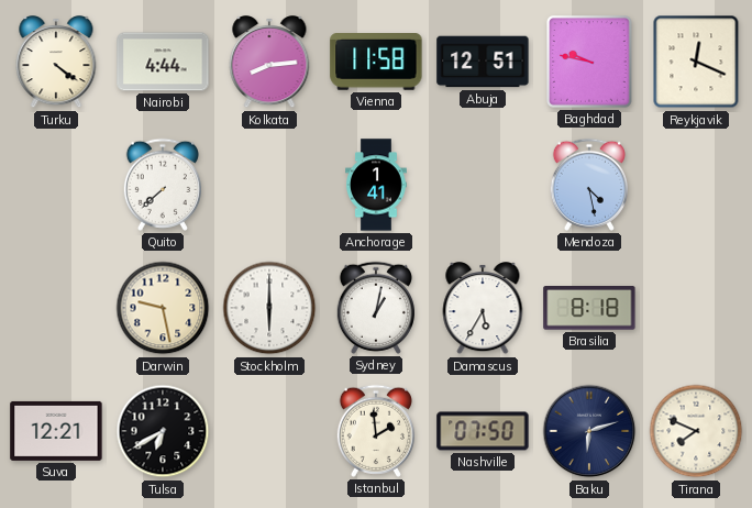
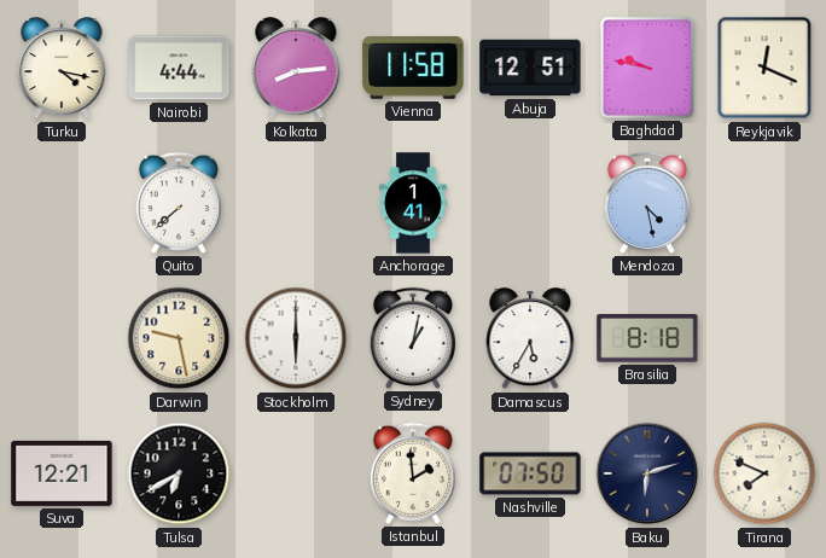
Turku: 4:21 -> 4:17
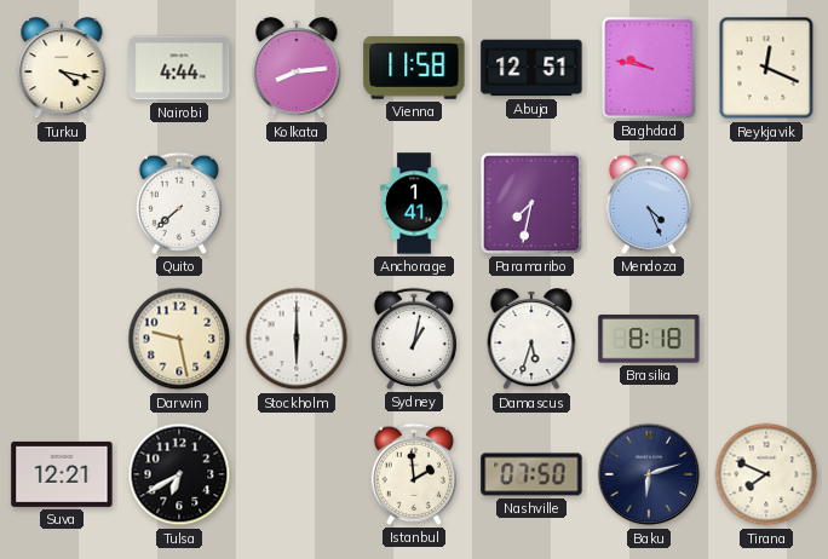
Paramaribo: none -> 7:32
Mendoza: 4:28 -> 4:26
Damascus: 5:35 -> 5:33
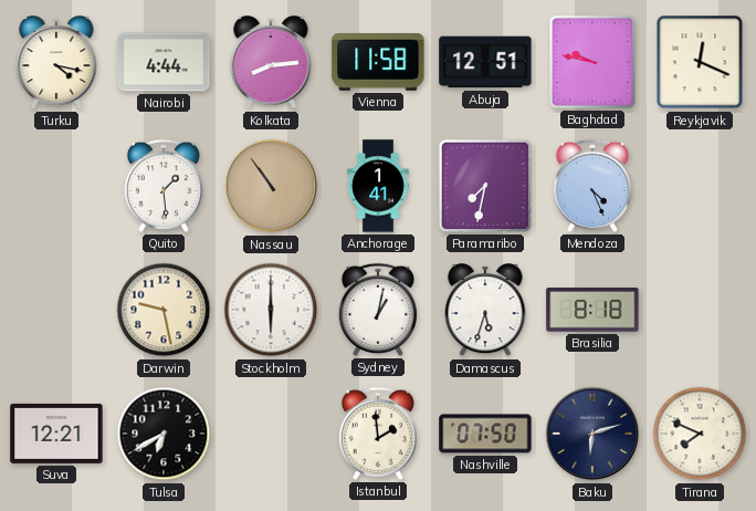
Quito: 7:38 -> 1:29
Nassau: none -> 10:54
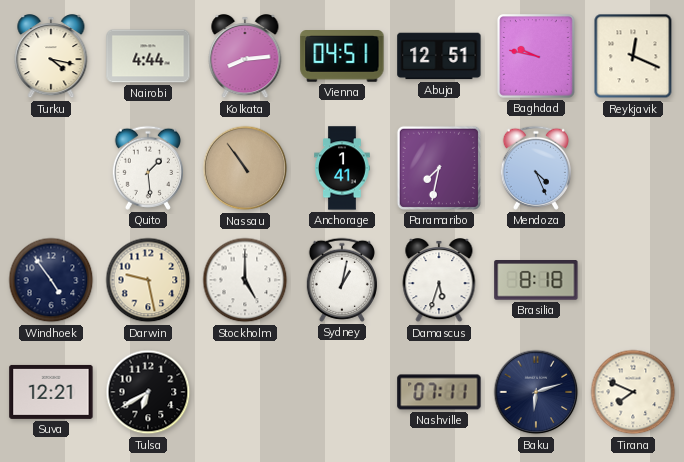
Vienna: 11:58 -> 04:51
Windhoek: none -> 4:54
Stockholm: 6:00 -> 5:00
Istanbul: 1:59 -> none
Nashville: 07:50 -> 07:11
